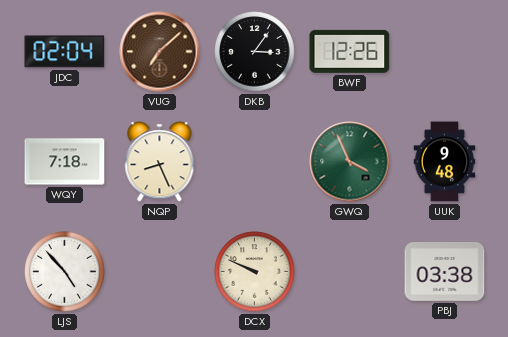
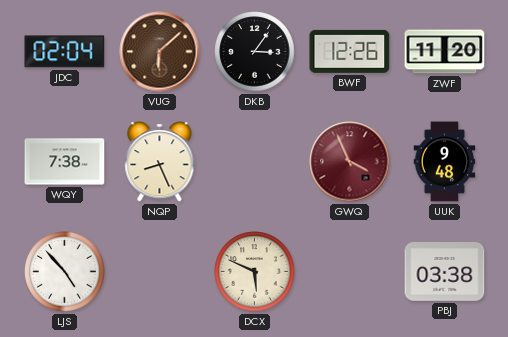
VUG: 7:08 -> 6:08
ZWF: none -> 11:20
WQY: 7:18 -> 7:38
GWQ dial: green -> burgundy
DCX: 9:49 -> 5:49
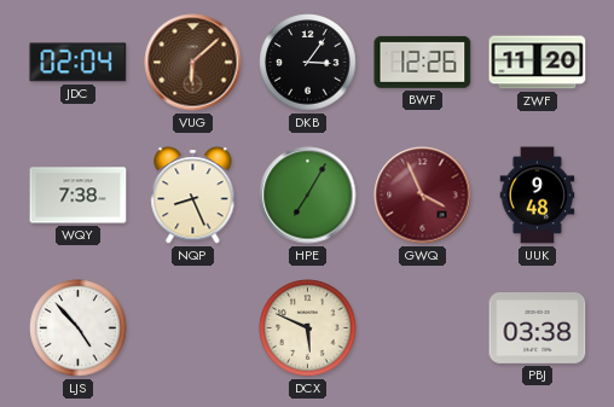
HPE: none -> 7:05
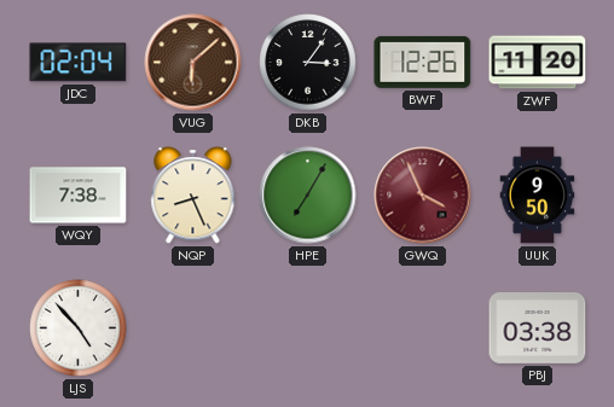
UUK: 9:48 -> 9:50
DCX: 5:49 -> none
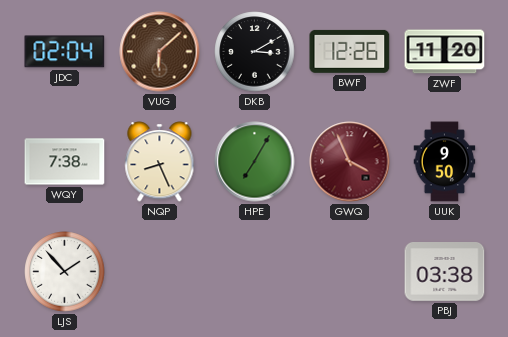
DKB: 3:06 -> 3:10
LJS: 4:53 -> 1:53
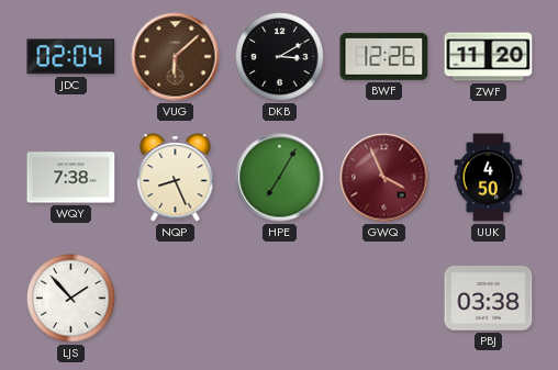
UUK: 9:50 -> 4:50
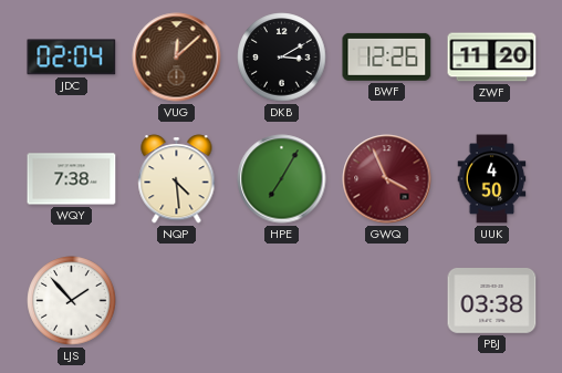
VUG: 6:08 -> 12:08
NQP: 8:26 -> 4:29
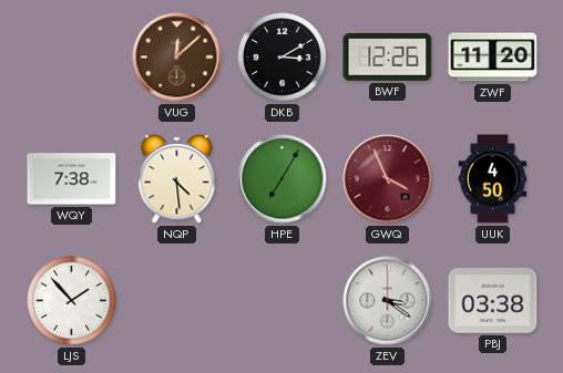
JDC: 02:04 -> none
ZEV: none -> 3:21
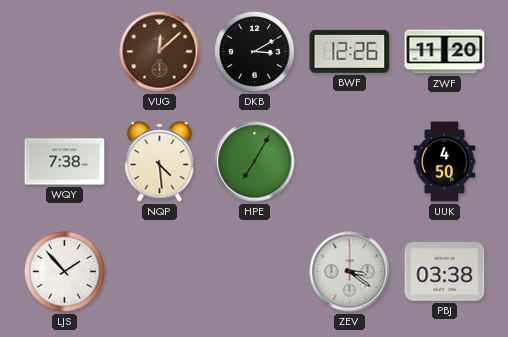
GWQ: 3:56 -> none
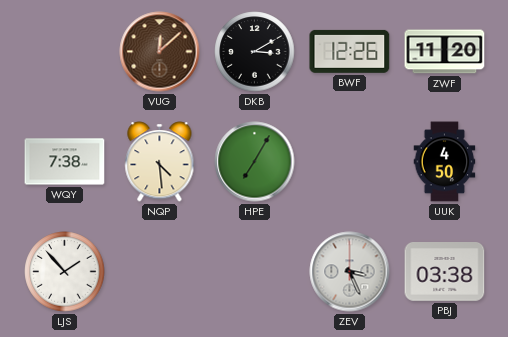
ZEV: 3:21 -> 3:26
